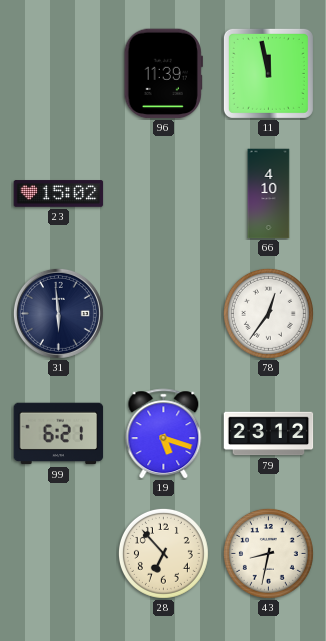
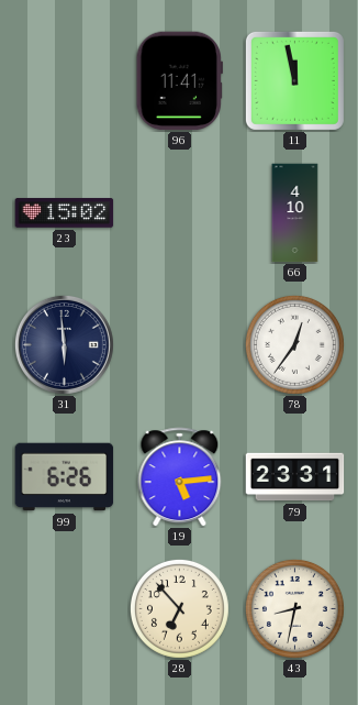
96: 11:39 -> 11:41
99: 6:21 -> 6:26
19: 5:18 -> 5:14
79: 23:12 -> 23:31
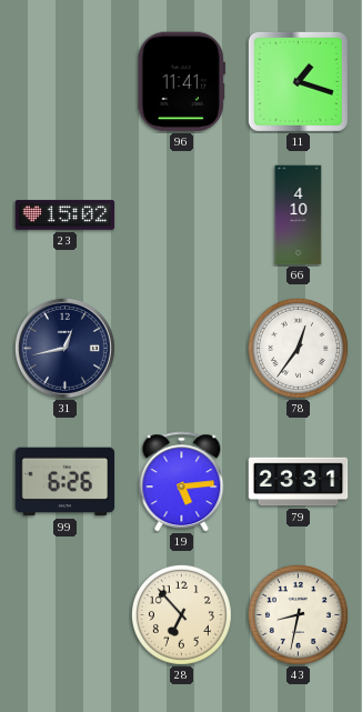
11: 11:58 -> 1:18
31: 5:59 -> 12:43
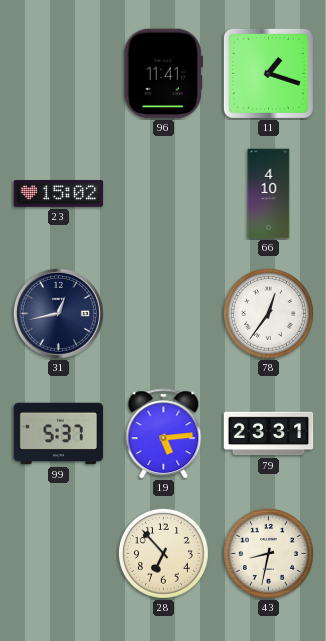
99: 6:26 -> 5:37
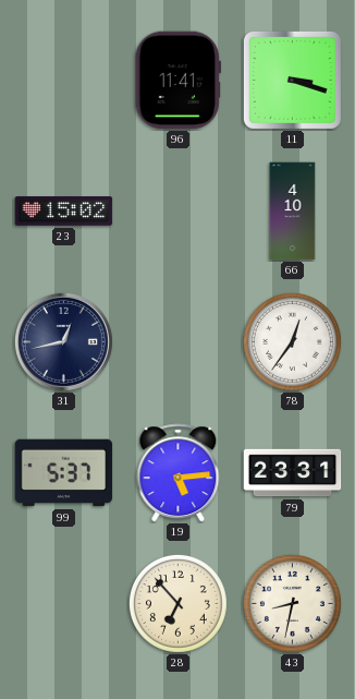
11: 1:18 -> 3:18
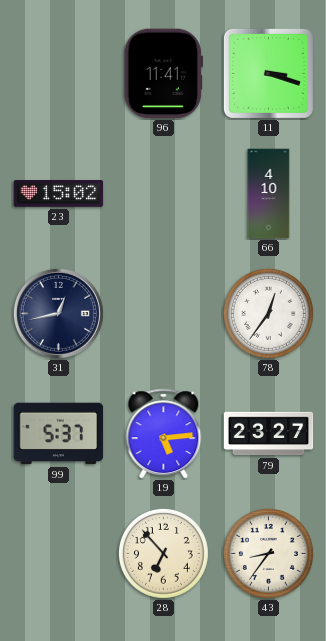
79: 23:31 -> 23:27
43: 8:32 -> 8:36
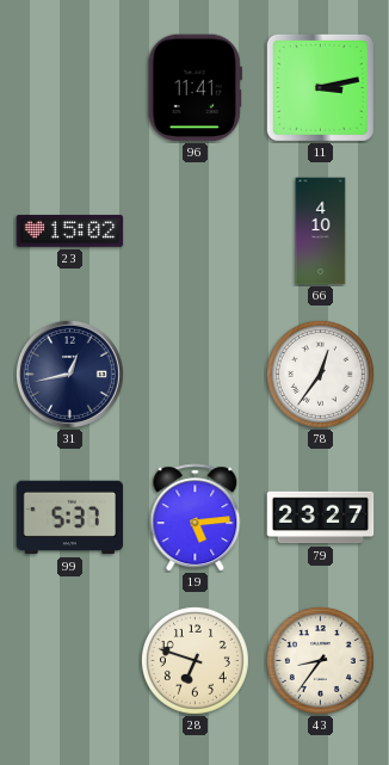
11: 3:18 -> 3:13
28: 6:53 -> 6:48
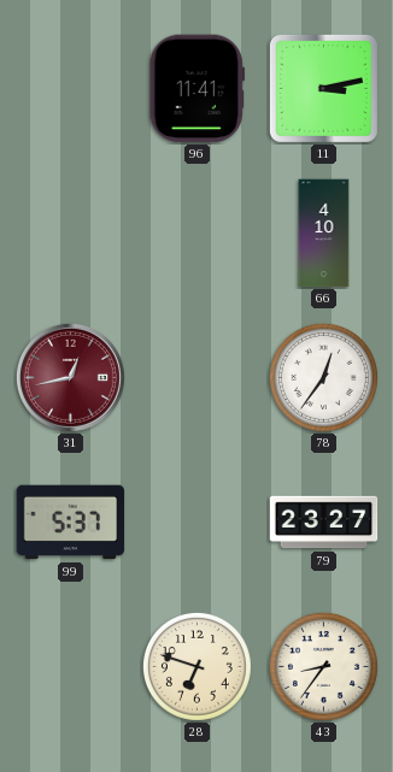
23: 15:02 -> none
31 dial: navy -> burgundy
19: 5:14 -> none
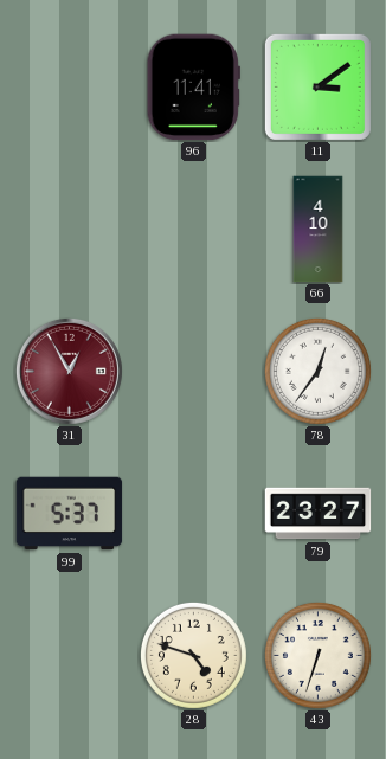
11: 3:13 -> 3:09
31: 12:43 -> 12:55
28: 6:48 -> 4:48
43: 8:36 -> 6:33
